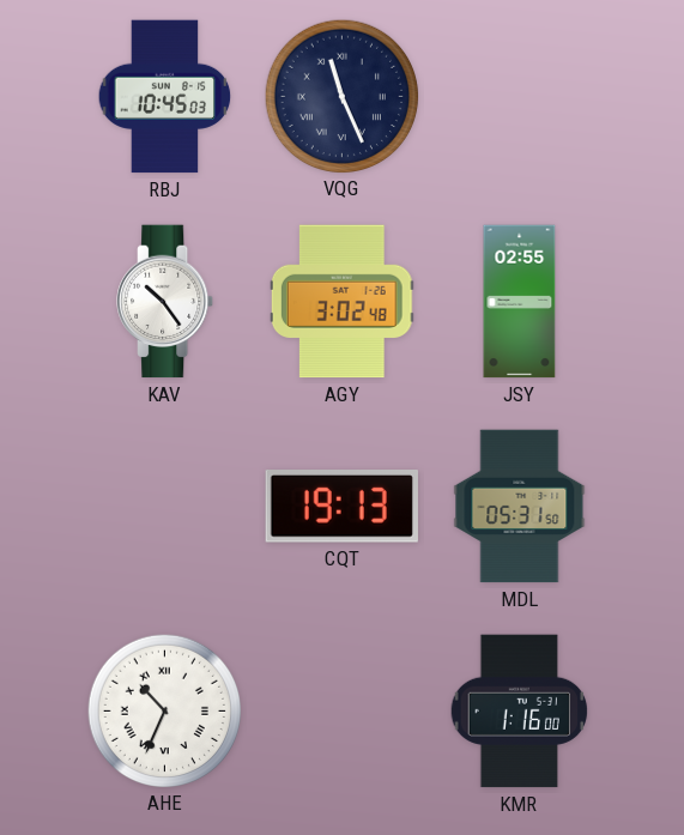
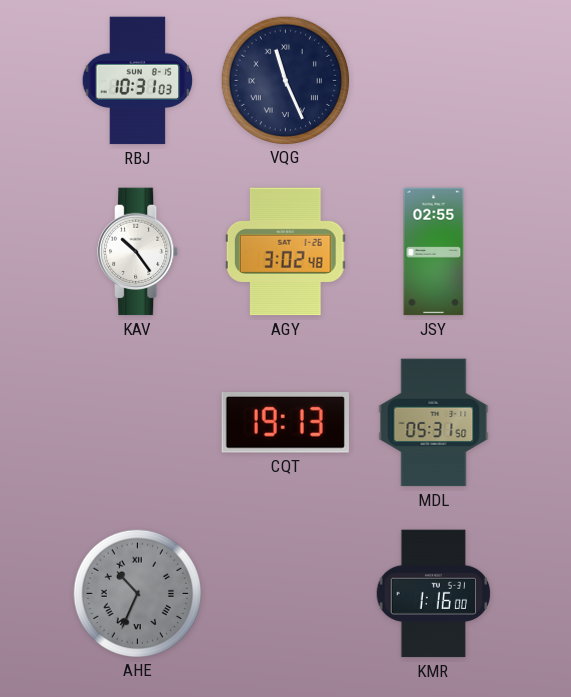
RBJ: 10:45 -> 10:31
AHE dial: white -> grey
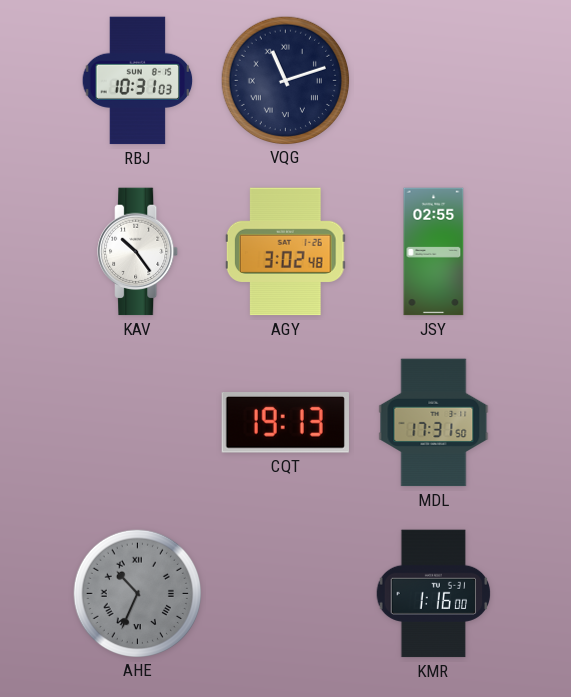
VQG: 11:26 -> 11:12
MDL: 05:31 -> 17:31
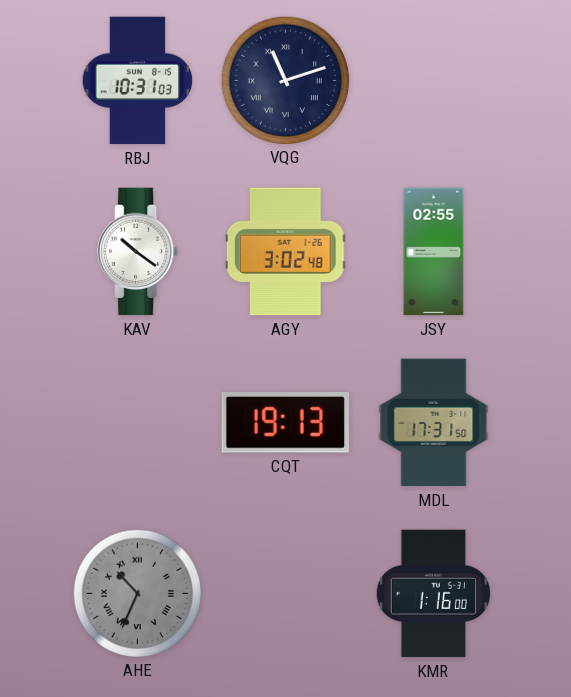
KAV: 10:24 -> 10:21
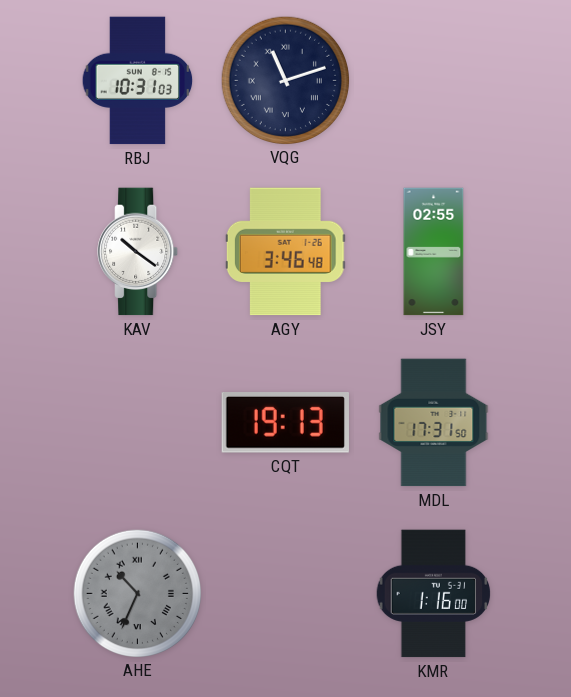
AGY: 3:02 -> 3:46
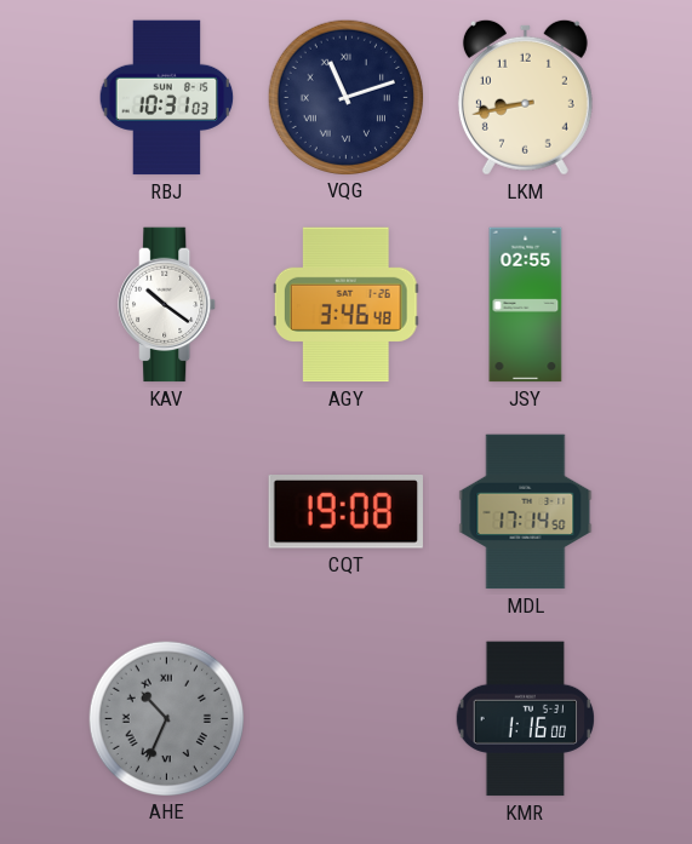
LKM: none -> 8:43
CQT: 19:13 -> 19:08
MDL: 17:31 -> 17:14
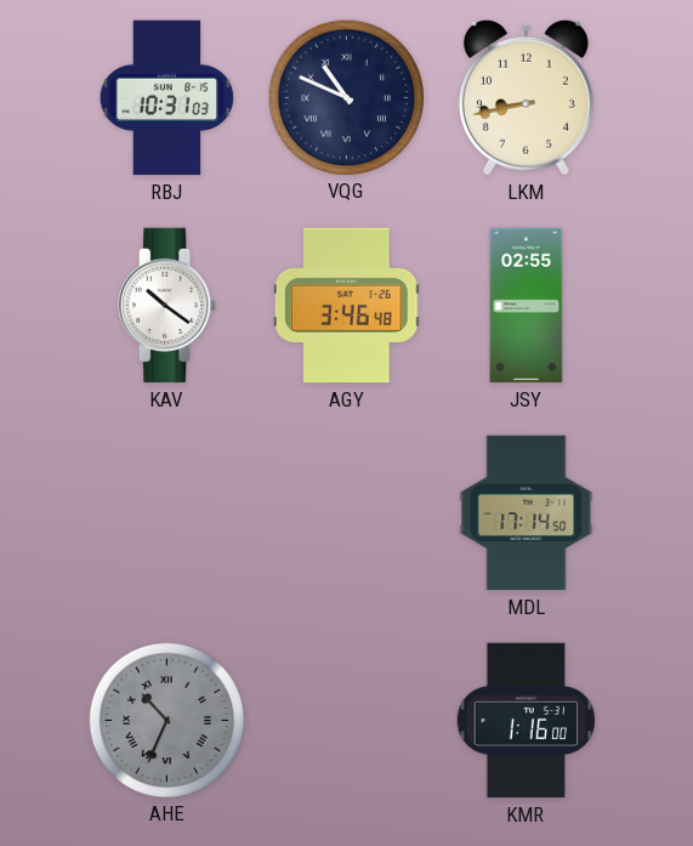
VQG: 11:12 -> 10:49
CQT: 19:08 -> none
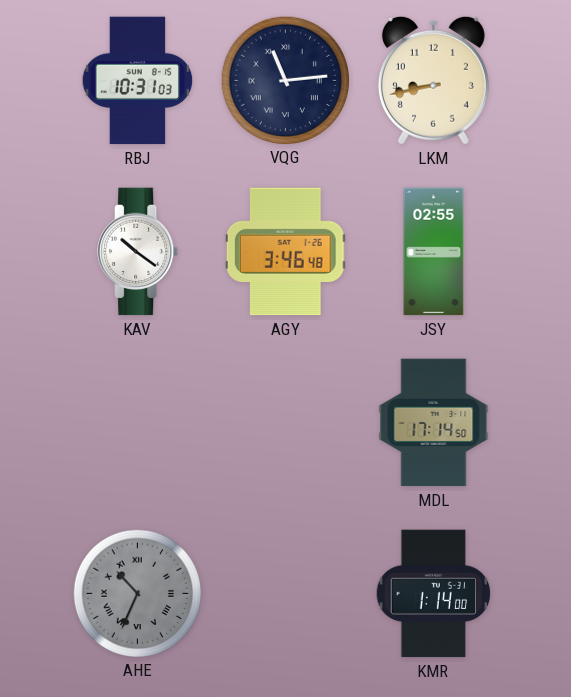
VQG: 10:49 -> 11:14
KMR: 1:16 -> 1:14
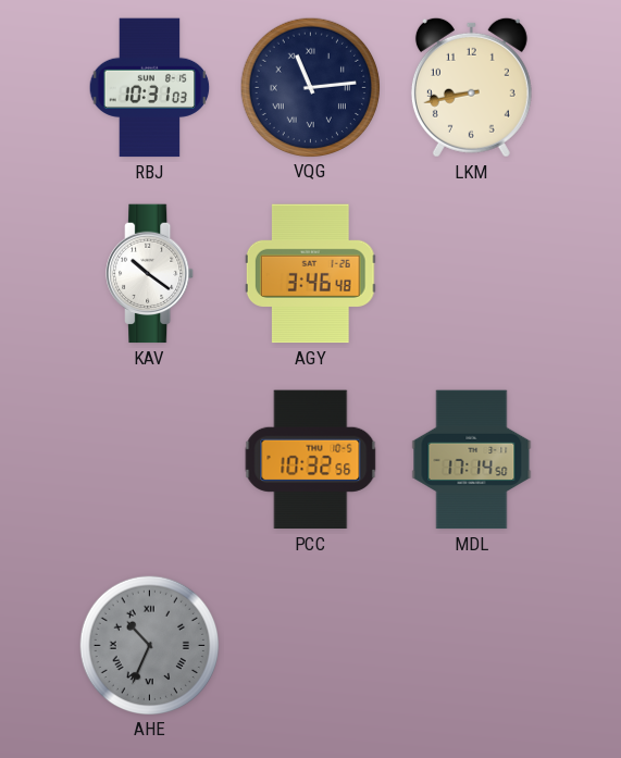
JSY: 02:55 -> none
PCC: none -> 10:32
KMR: 1:14 -> none
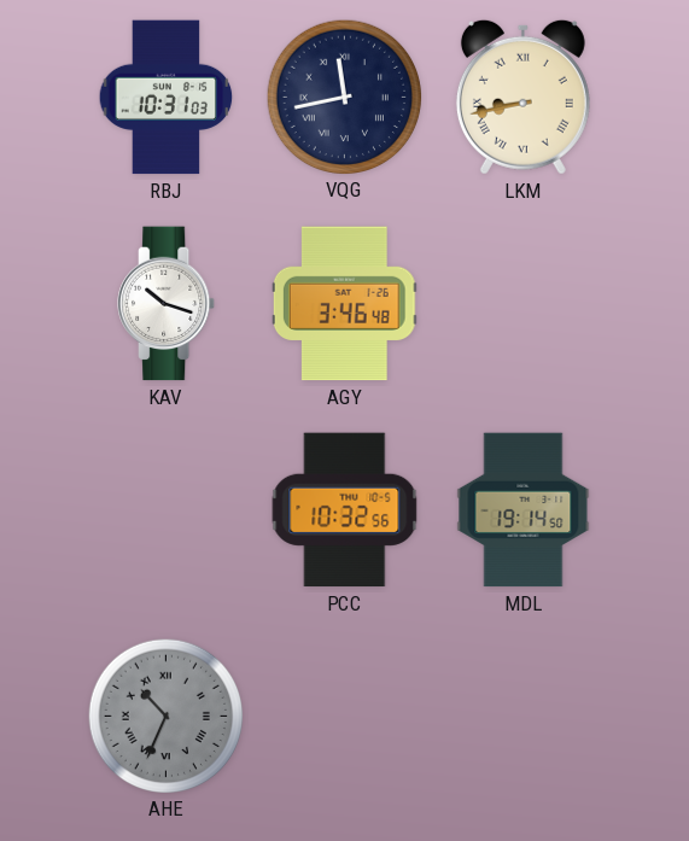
VQG: 11:14 -> 11:43
LKM numerals: Arabic -> Roman
KAV: 10:21 -> 10:18
MDL: 17:14 -> 19:14
